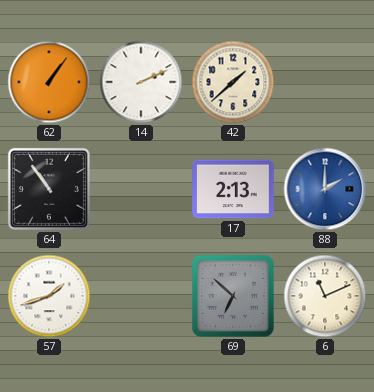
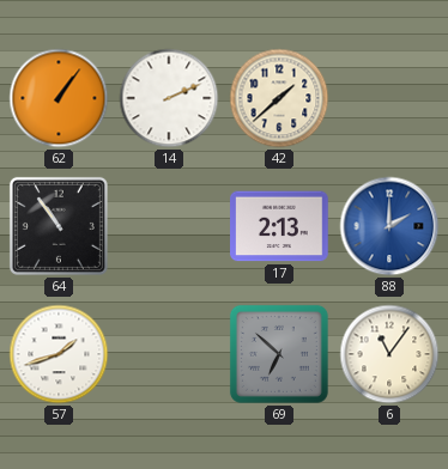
6: 11:11 -> 11:06
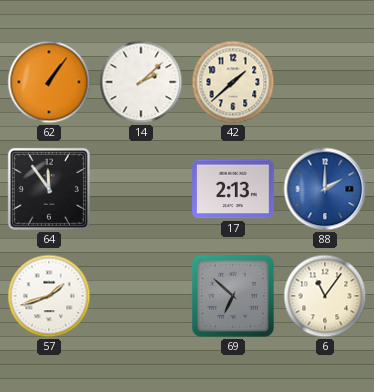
14: 2:11 -> 2:08
64: 10:54 -> 11:54
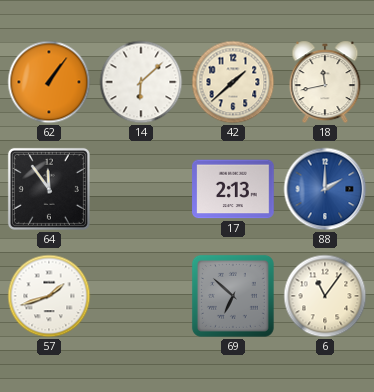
14: 2:08 -> 6:08
18: none -> 11:43
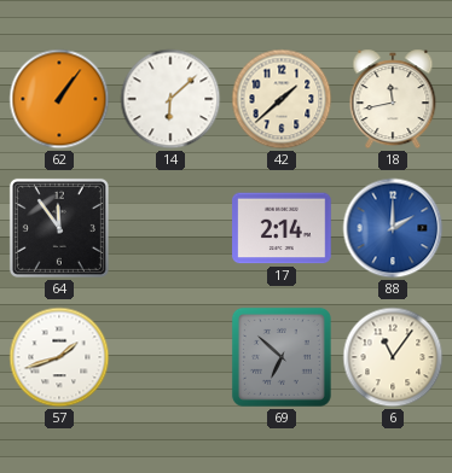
17: 2:13 -> 2:14
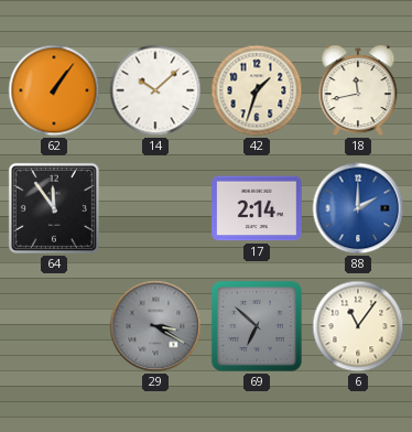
14: 6:08 -> 10:08
42: 1:38 -> 1:33
57: 1:42 -> none
29: none -> 3:20
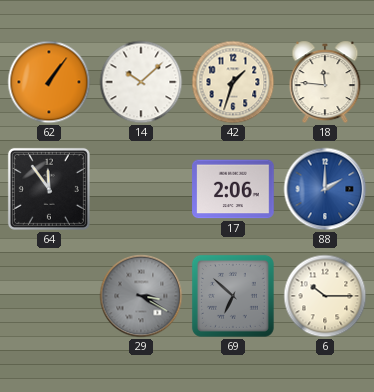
18: 11:43 -> 11:46
17: 2:14 -> 2:06
6: 11:06 -> 10:15
